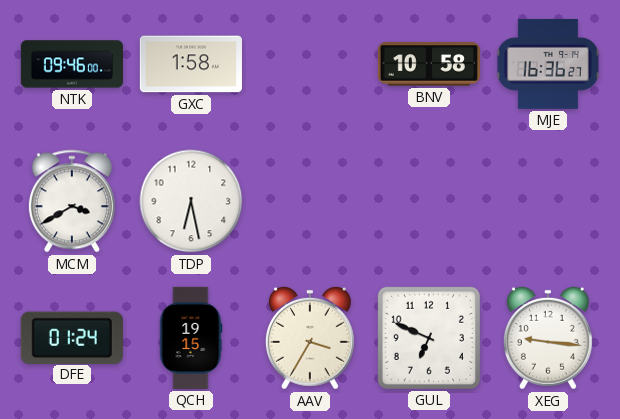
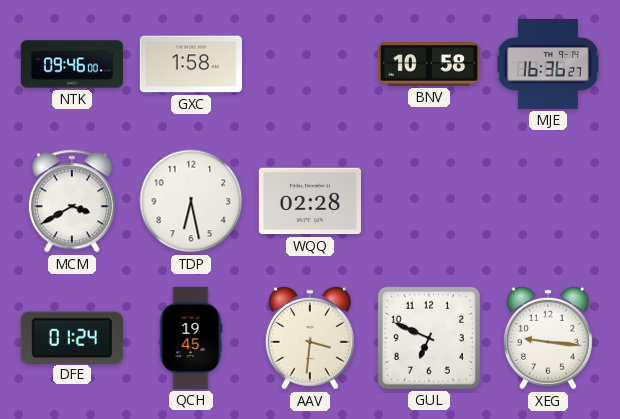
WQQ: none -> 02:28
QCH: 19:15 -> 19:45
AAV: 3:35 -> 3:31
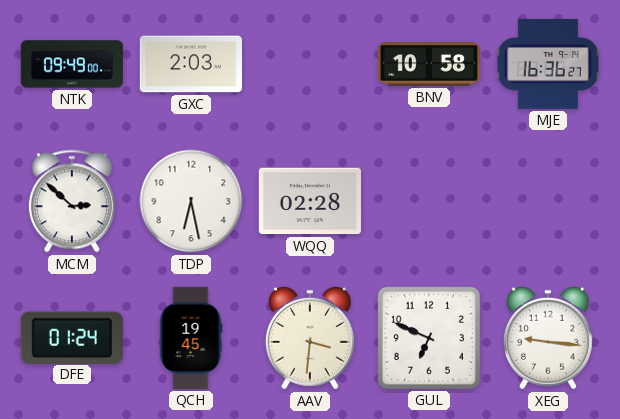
NTK: 09:46 -> 09:49
GXC: 1:58 -> 2:03
MCM: 3:40 -> 2:52
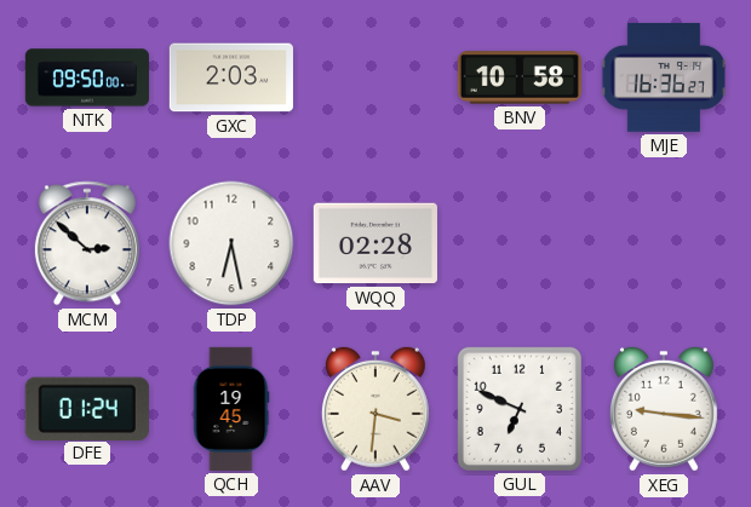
NTK: 09:49 -> 09:50
